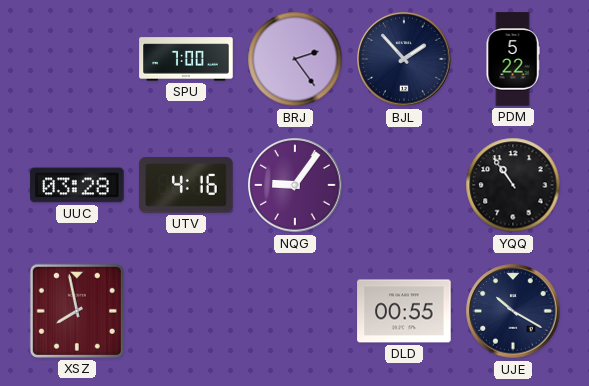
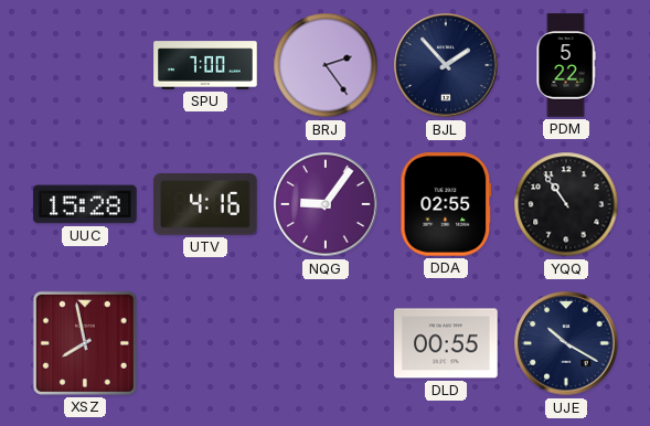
UUC: 03:28 -> 15:28
DDA: none -> 02:55
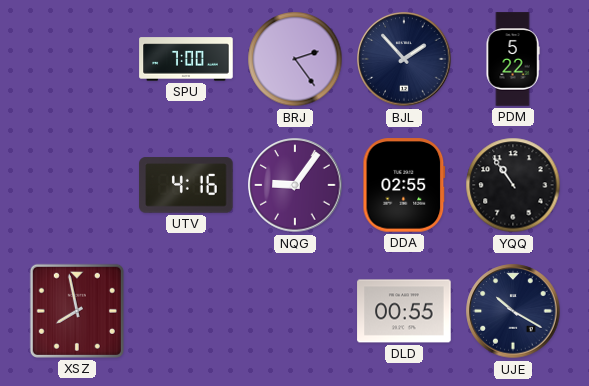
UUC: 15:28 -> none
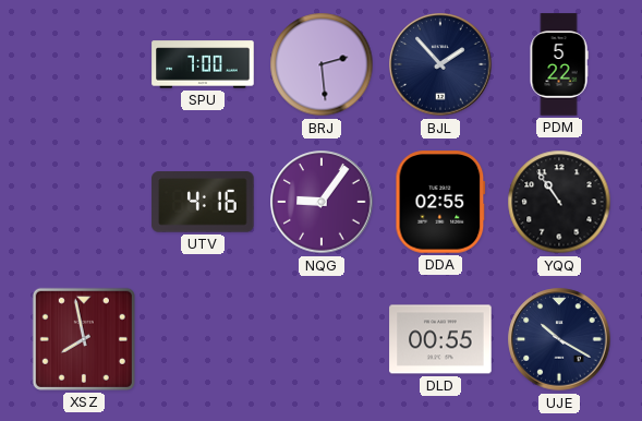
BRJ: 2:24 -> 2:29
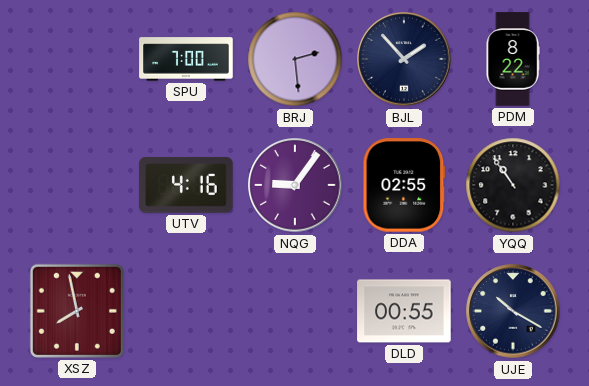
PDM: 5:22 -> 8:22
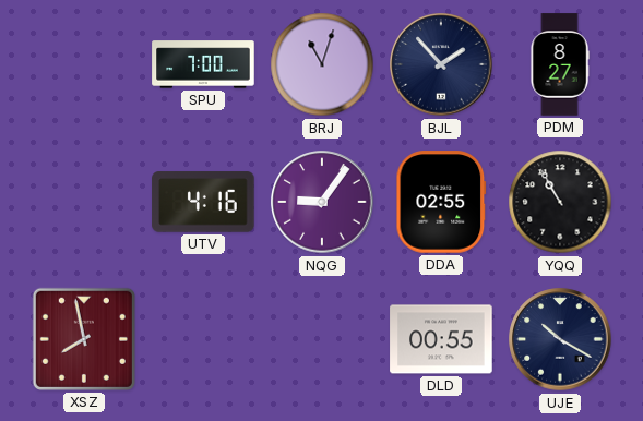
BRJ: 2:29 -> 11:03
PDM: 8:22 -> 8:27
YQQ: 10:54 -> 10:55
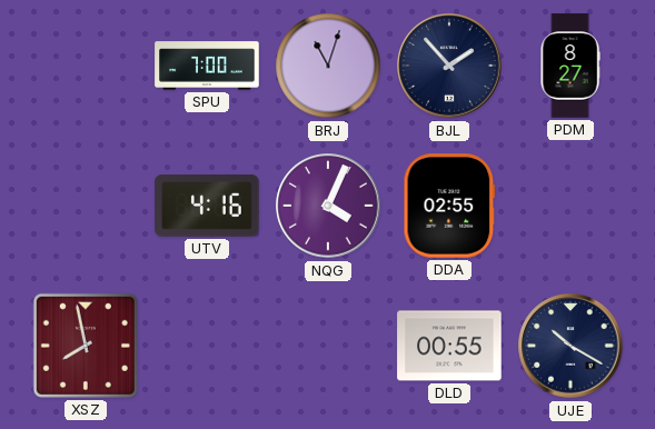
NQG: 9:06 -> 4:04
YQQ: 10:55 -> none
